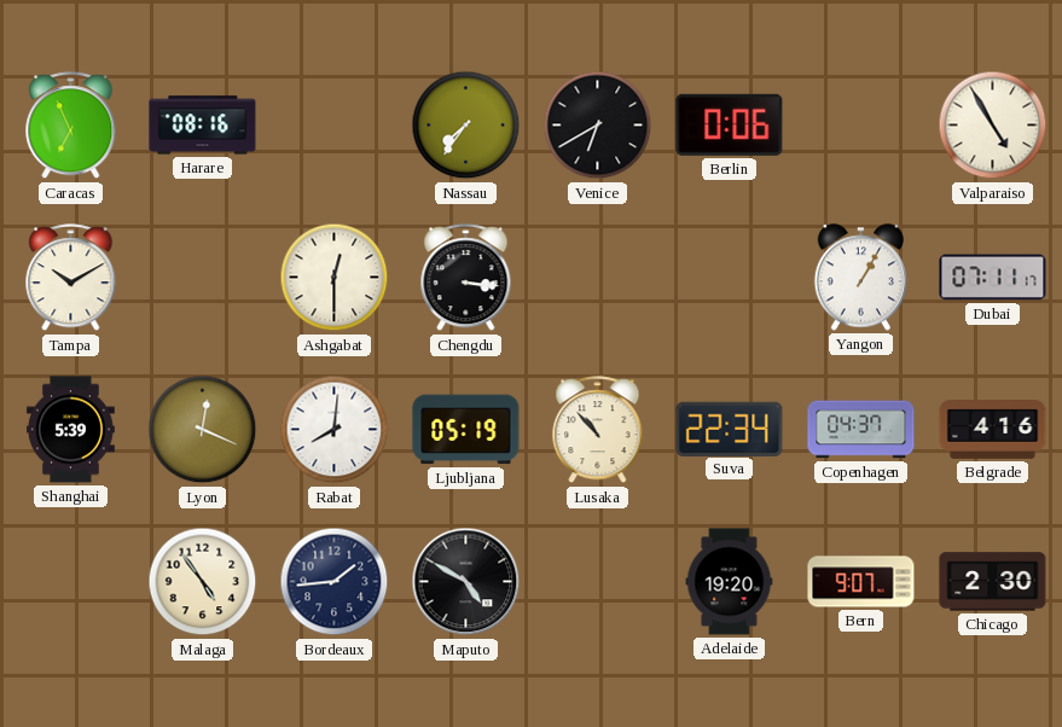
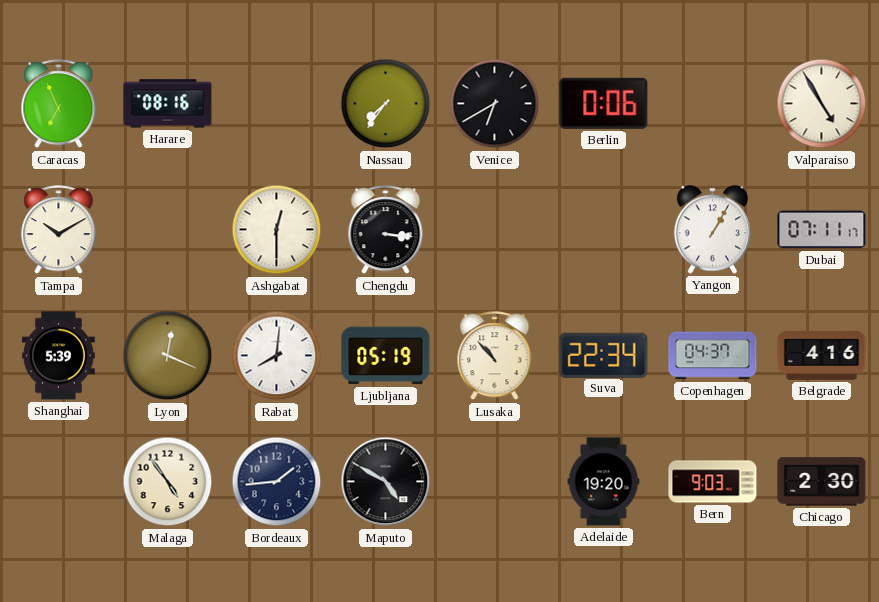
Bern: 9:07 -> 9:03
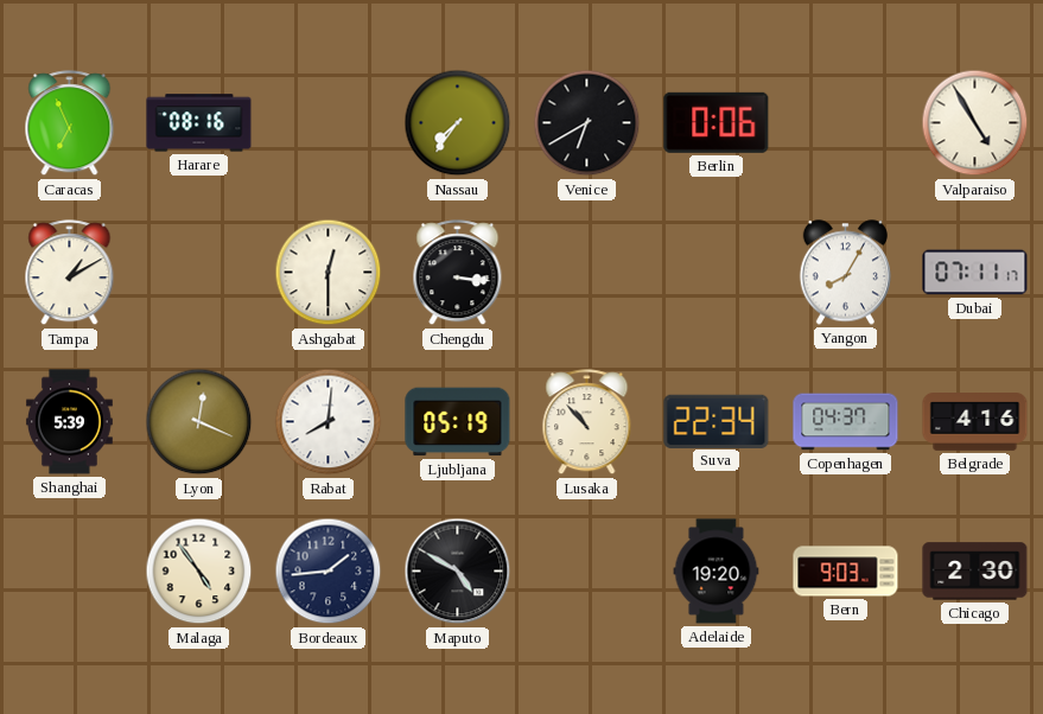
Tampa: 10:10 -> 1:10
Yangon: 1:05 -> 8:05
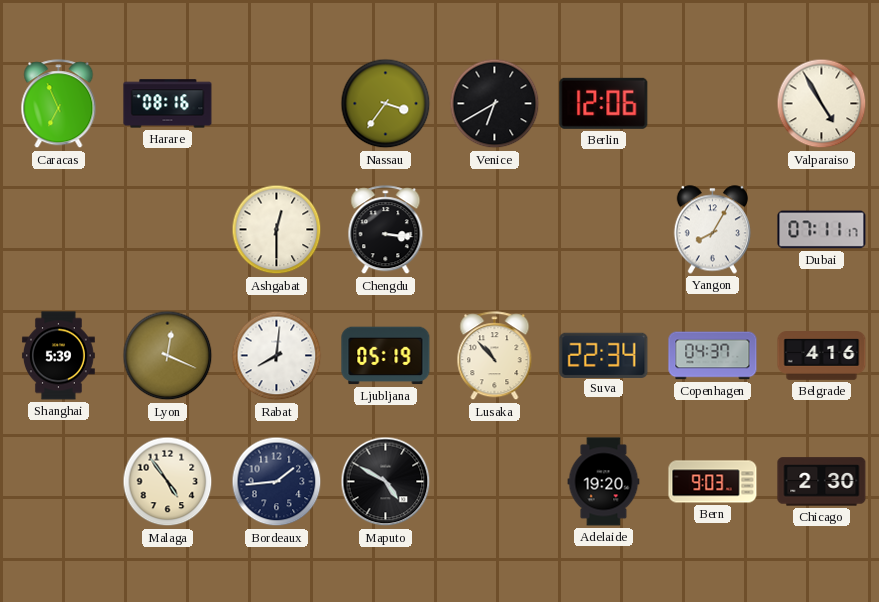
Nassau: 7:36 -> 3:36
Berlin: 0:06 -> 12:06
Tampa: 1:10 -> none
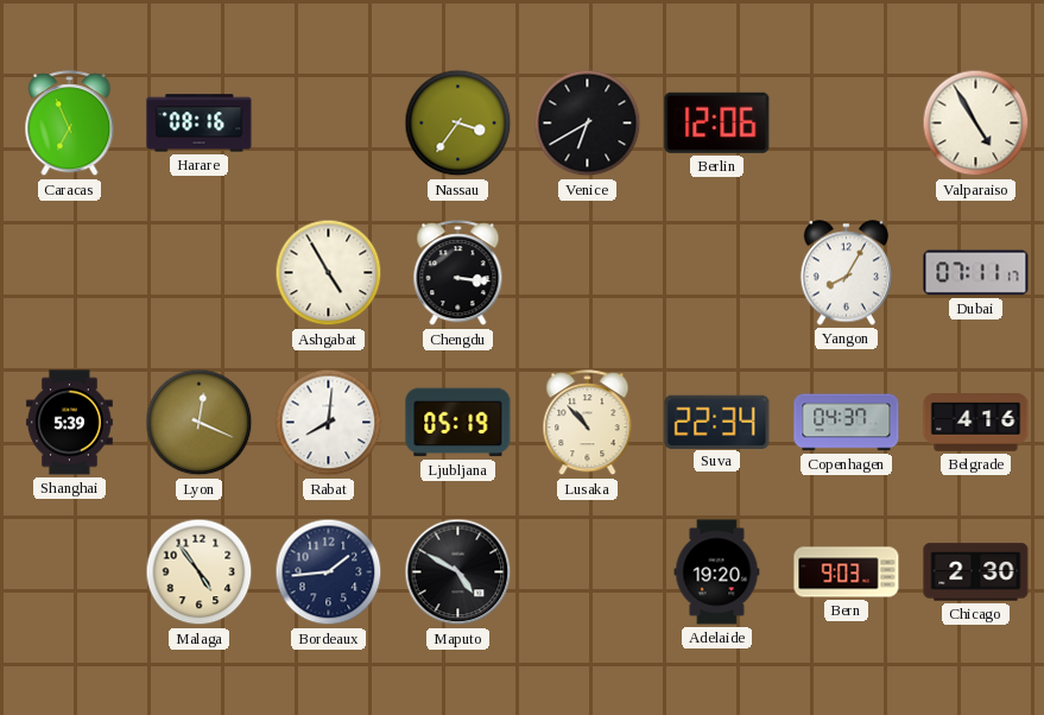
Ashgabat: 12:30 -> 4:55
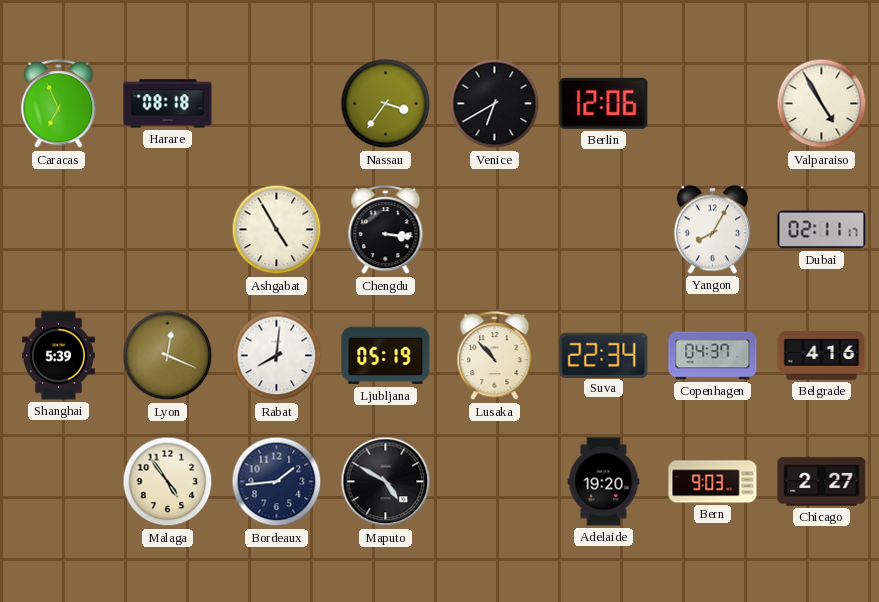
Harare: 08:16 -> 08:18
Dubai: 07:11 -> 02:11
Chicago: 2:30 -> 2:27
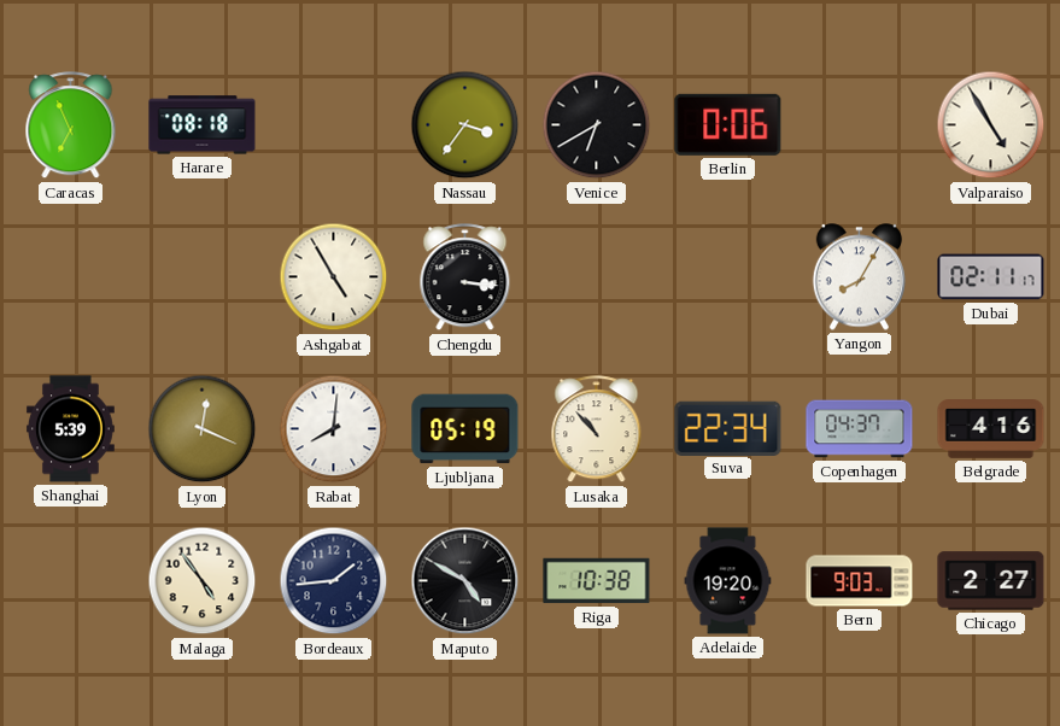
Berlin: 12:06 -> 0:06
Riga: none -> 10:38
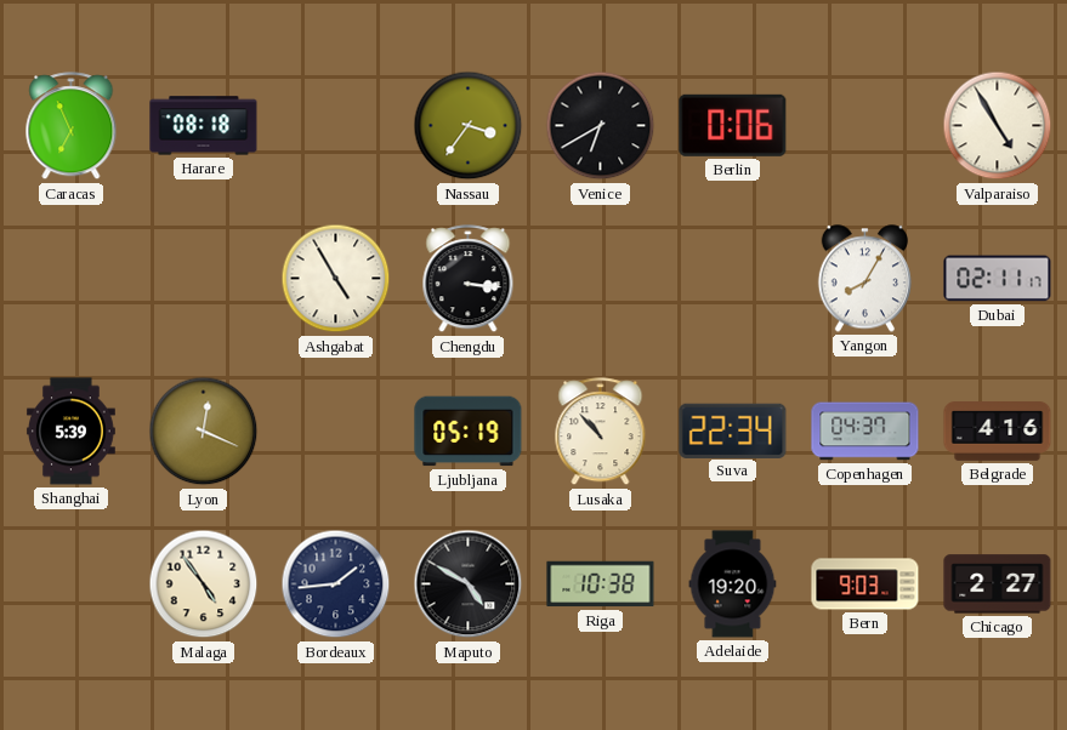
Rabat: 8:01 -> none
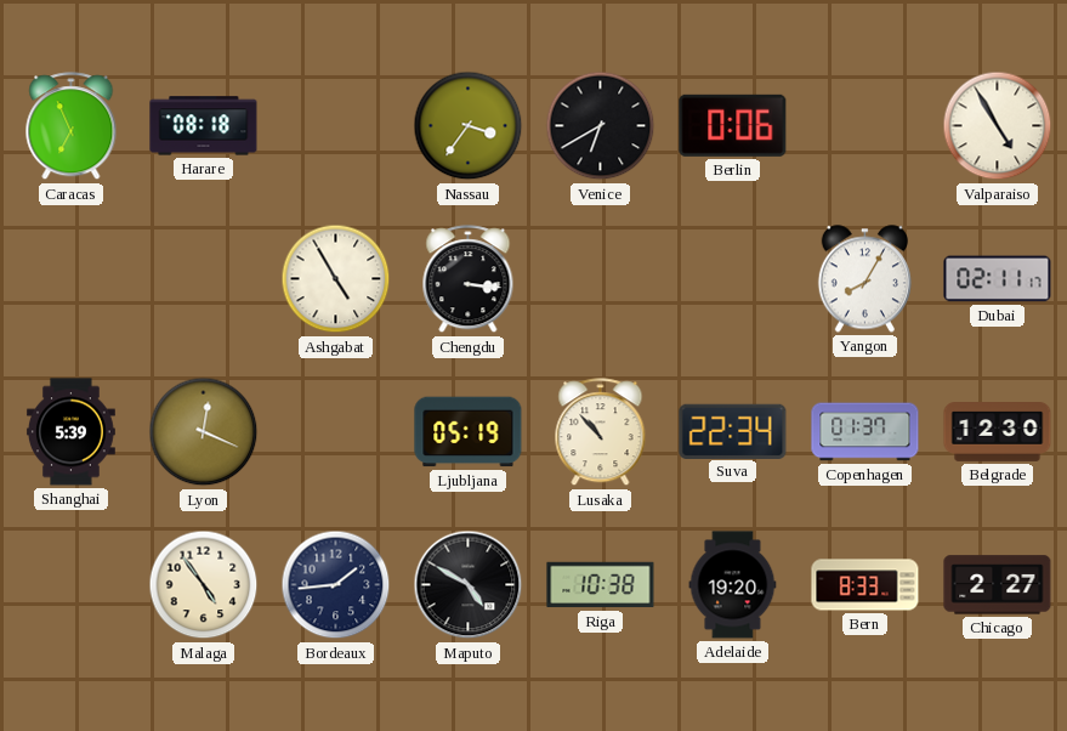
Copenhagen: 04:37 -> 01:37
Belgrade: 4:16 -> 12:30
Bern: 9:03 -> 8:33
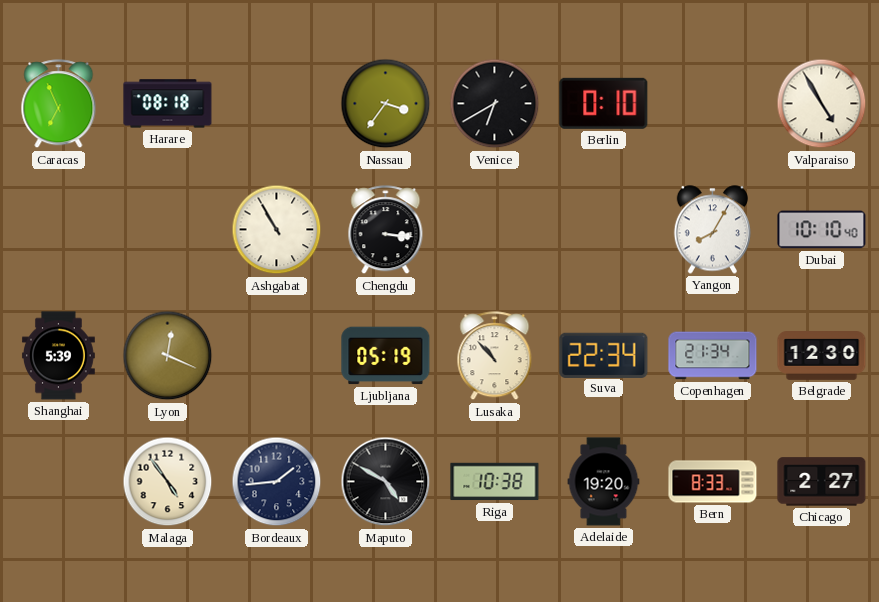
Berlin: 0:06 -> 0:10
Ashgabat: 4:55 -> 10:55
Dubai: 02:11 -> 10:10
Copenhagen: 01:37 -> 21:34
